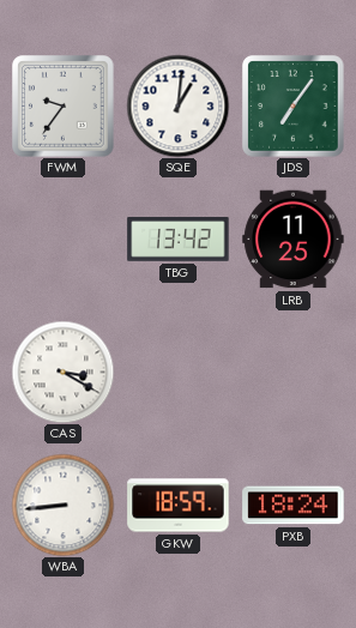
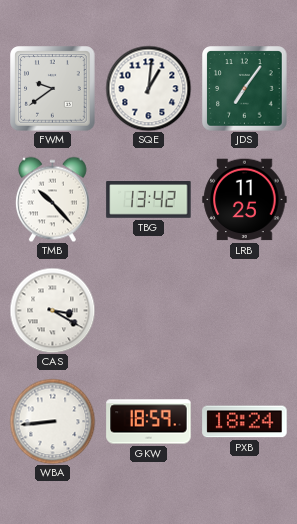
FWM: 9:36 -> 9:39
TMB: none -> 10:23
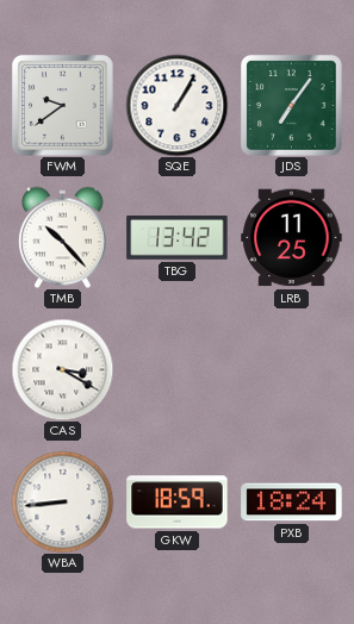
SQE: 1:01 -> 1:05
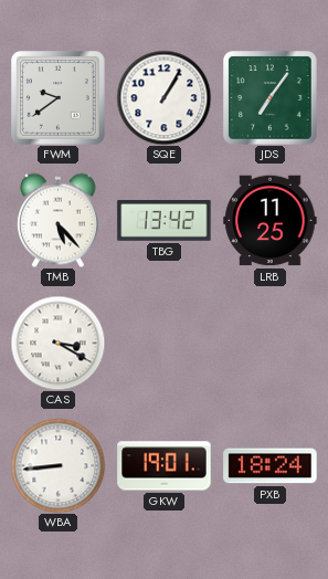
TMB: 10:23 -> 5:23
GKW: 18:59 -> 19:01
